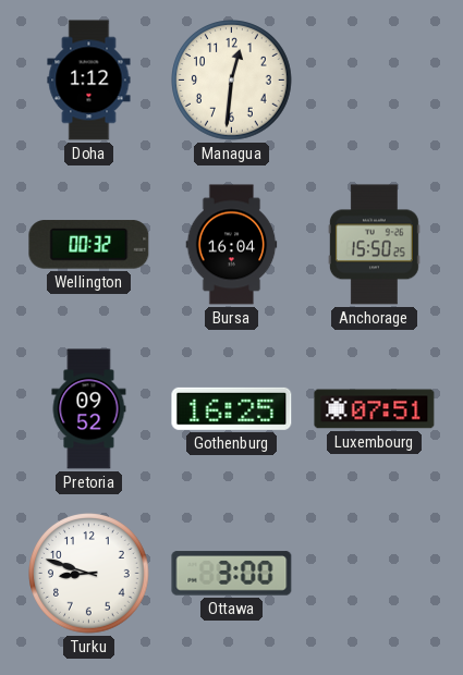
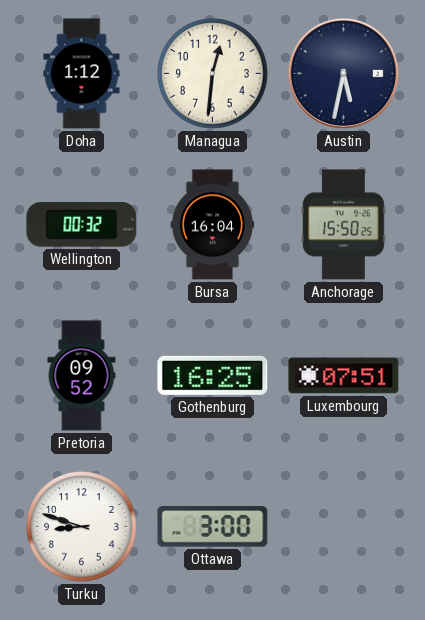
Austin: none -> 5:32
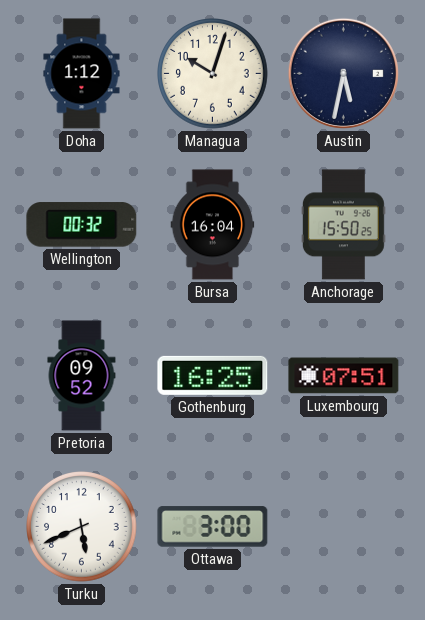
Managua: 12:31 -> 10:03
Turku: 8:48 -> 5:41
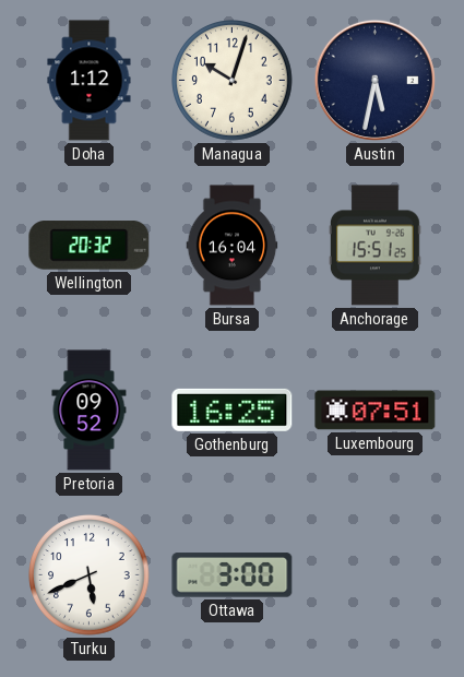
Wellington: 00:32 -> 20:32
Anchorage: 15:50 -> 15:51
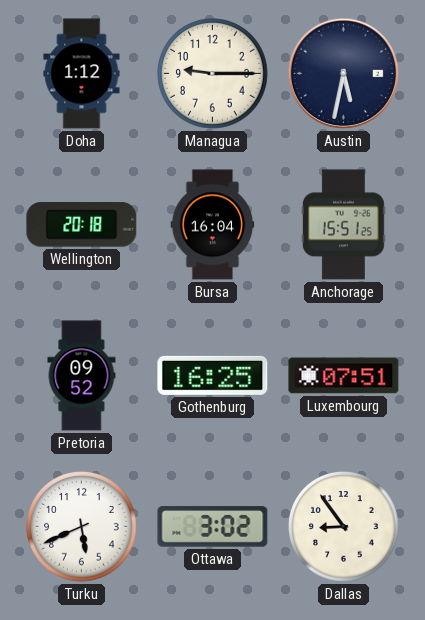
Managua: 10:03 -> 9:15
Wellington: 20:32 -> 20:18
Ottawa: 3:00 -> 3:02
Dallas: none -> 8:54
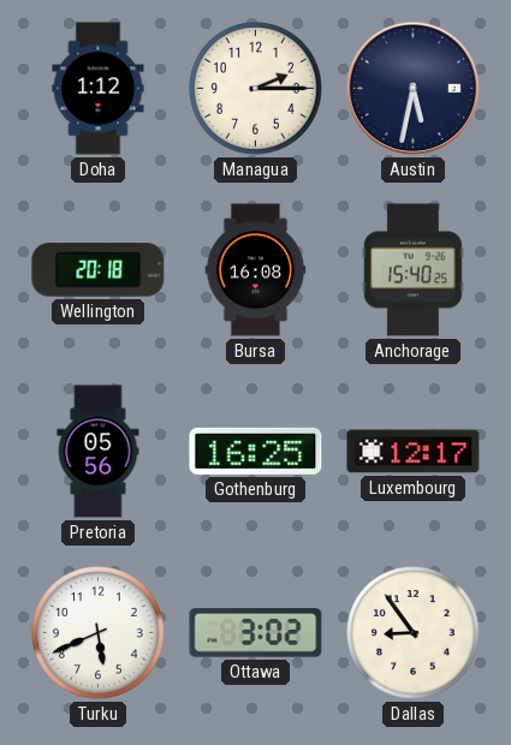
Managua: 9:15 -> 2:15
Bursa: 16:04 -> 16:08
Anchorage: 15:51 -> 15:40
Pretoria: 09:52 -> 05:56
Luxembourg: 07:51 -> 12:17
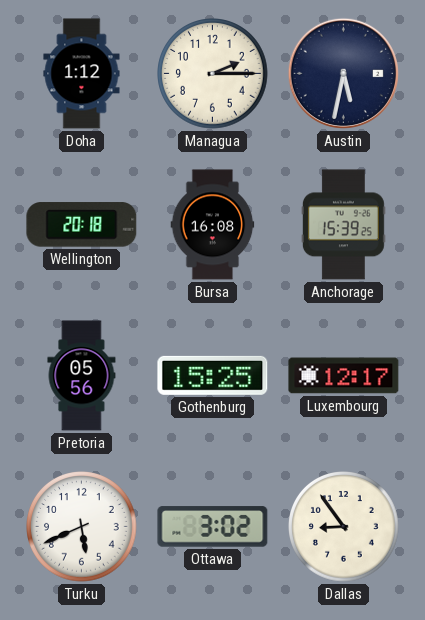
Anchorage: 15:40 -> 15:39
Gothenburg: 16:25 -> 15:25
